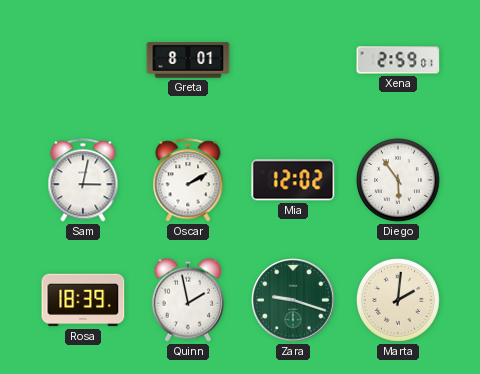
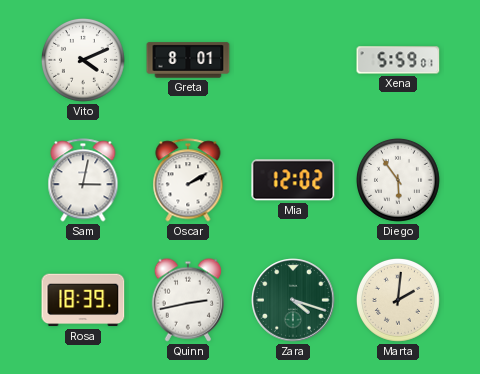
Vito: none -> 4:11
Xena: 2:59 -> 5:59
Quinn: 1:58 -> 2:43
Zara: 9:18 -> 4:18
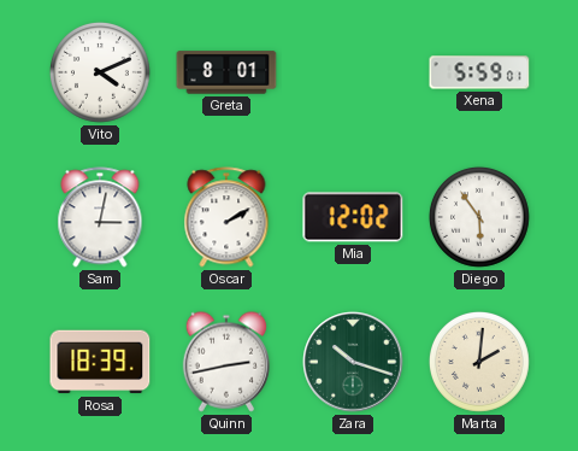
Zara: 4:18 -> 10:18
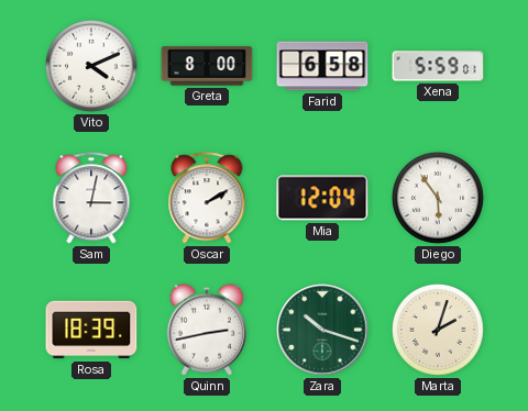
Greta: 8:01 -> 8:00
Farid: none -> 6:58
Mia: 12:02 -> 12:04
Marta: 2:01 -> 2:03
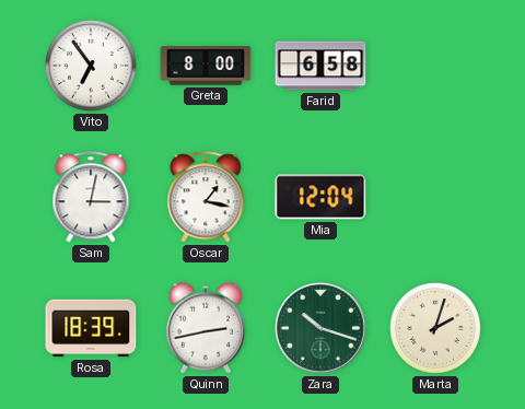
Vito: 4:11 -> 6:54
Xena: 5:59 -> none
Oscar: 2:10 -> 1:17
Diego: 5:54 -> none
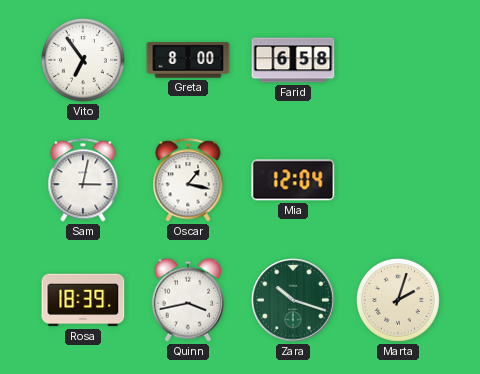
Quinn: 2:43 -> 3:43
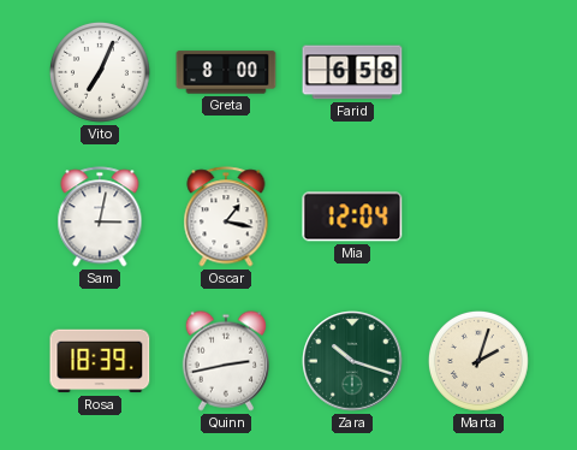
Vito: 6:54 -> 7:04
Quinn: 3:43 -> 2:43
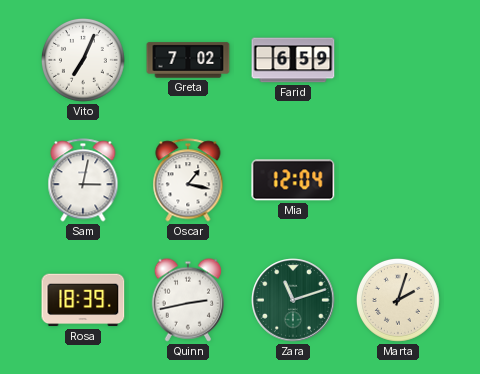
Greta: 8:00 -> 7:02
Farid: 6:58 -> 6:59
Zara: 10:18 -> 11:12
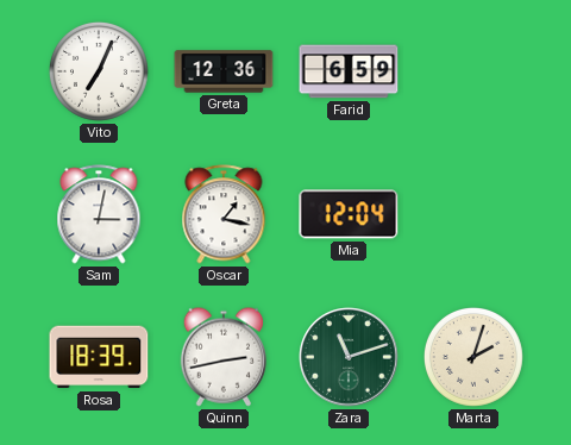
Greta: 7:02 -> 12:36
